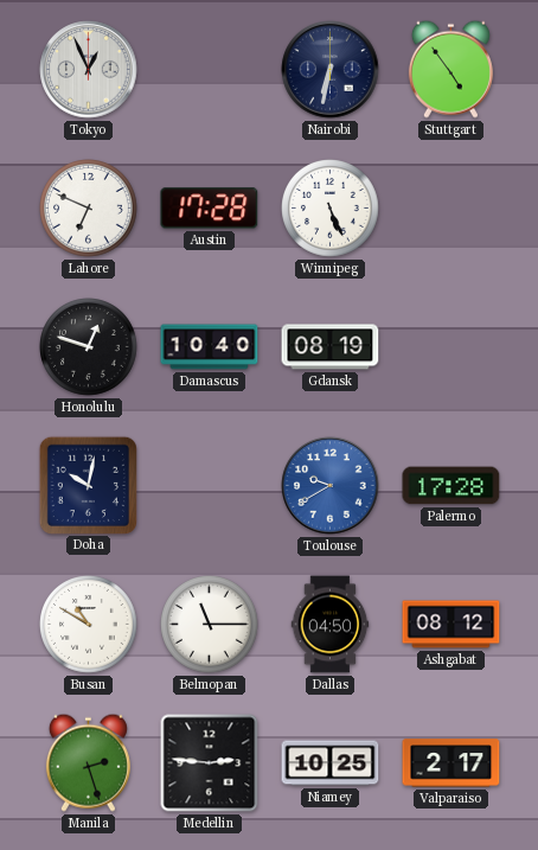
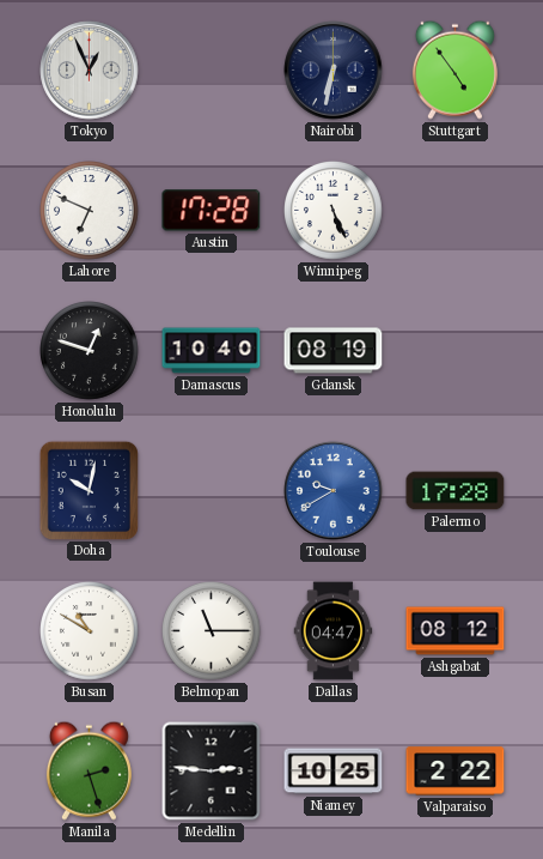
Dallas: 04:50 -> 04:47
Valparaiso: 2:17 -> 2:22
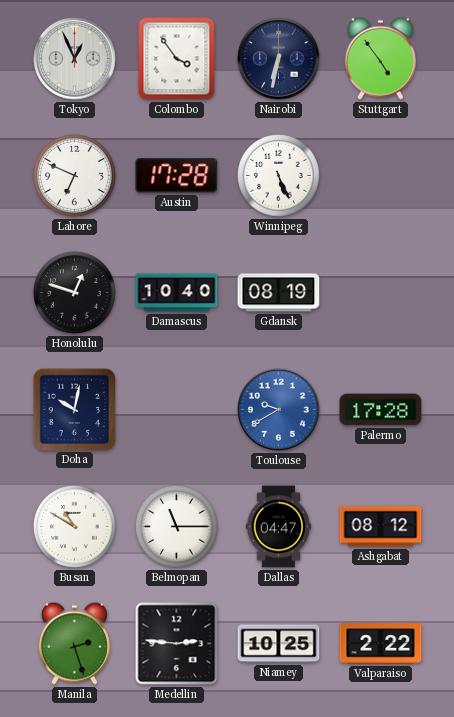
Colombo: none -> 3:54
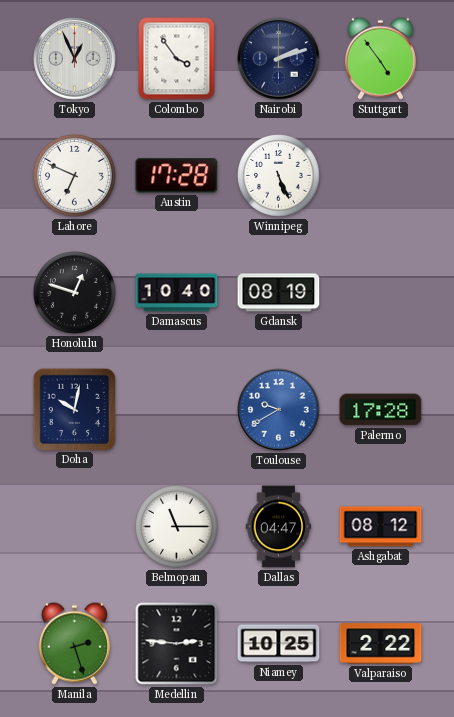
Nairobi: 6:32 -> 2:12
Busan: 10:50 -> none
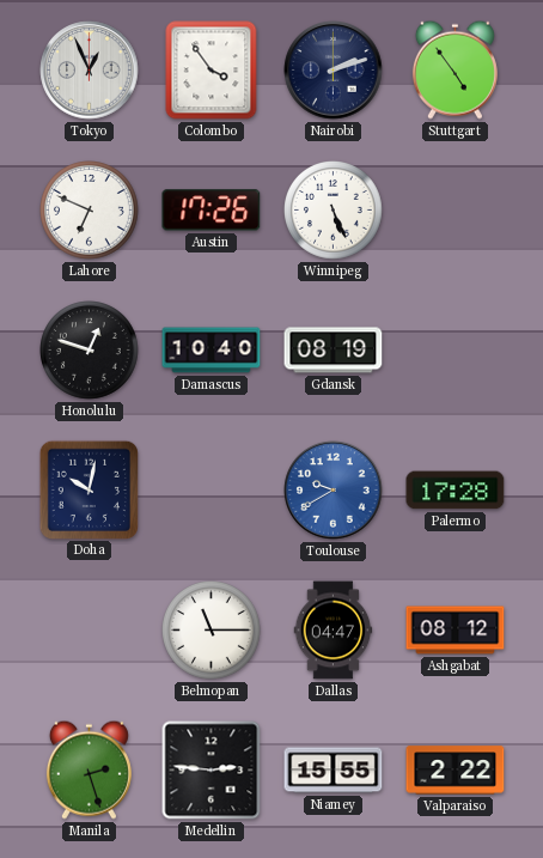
Austin: 17:28 -> 17:26
Niamey: 10:25 -> 15:55
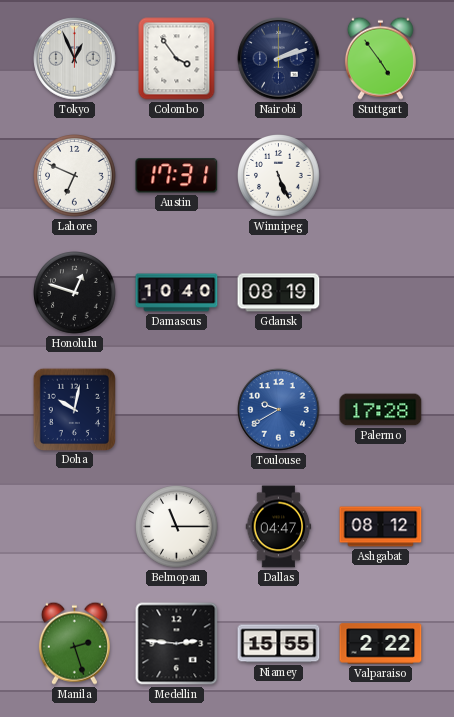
Austin: 17:26 -> 17:31
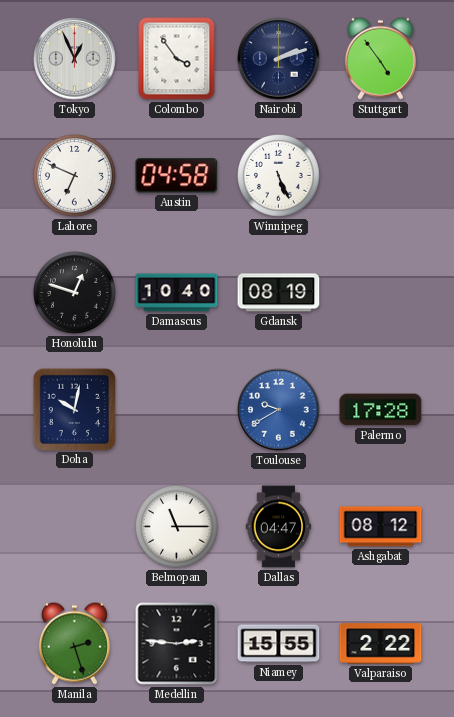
Austin: 17:31 -> 04:58
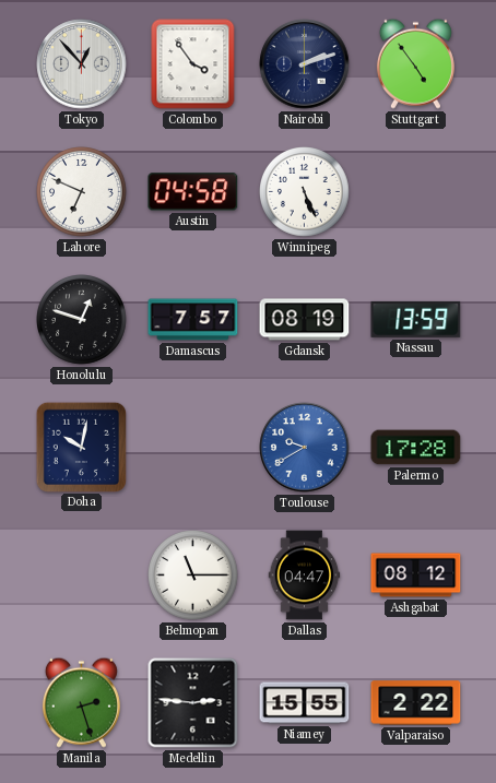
Tokyo: 12:56 -> 12:53
Damascus: 10:40 -> 7:57
Nassau: none -> 13:59
